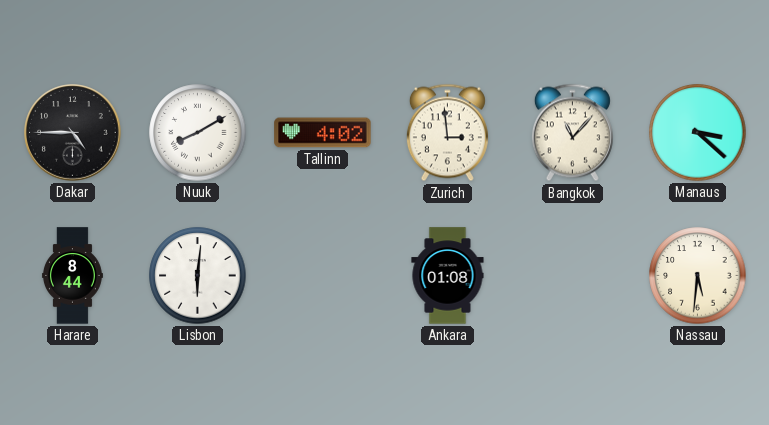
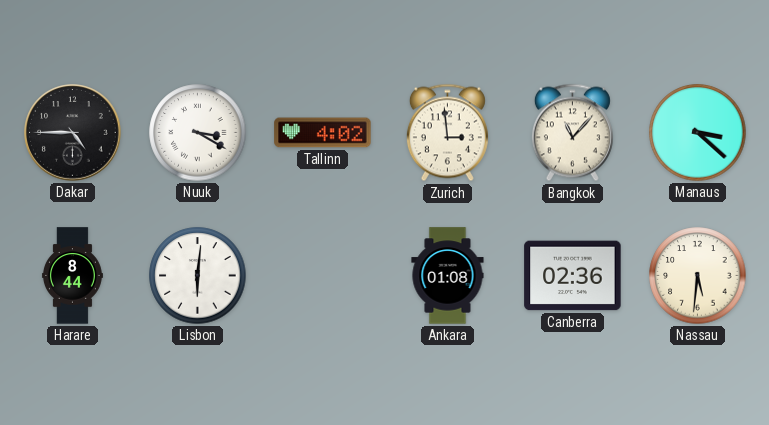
Nuuk: 8:10 -> 3:20
Canberra: none -> 02:36
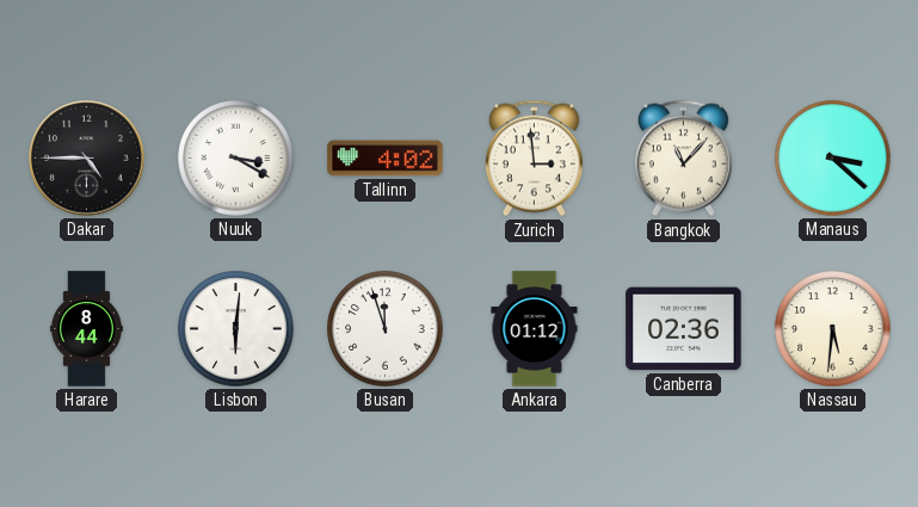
Busan: none -> 11:57
Ankara: 01:08 -> 01:12
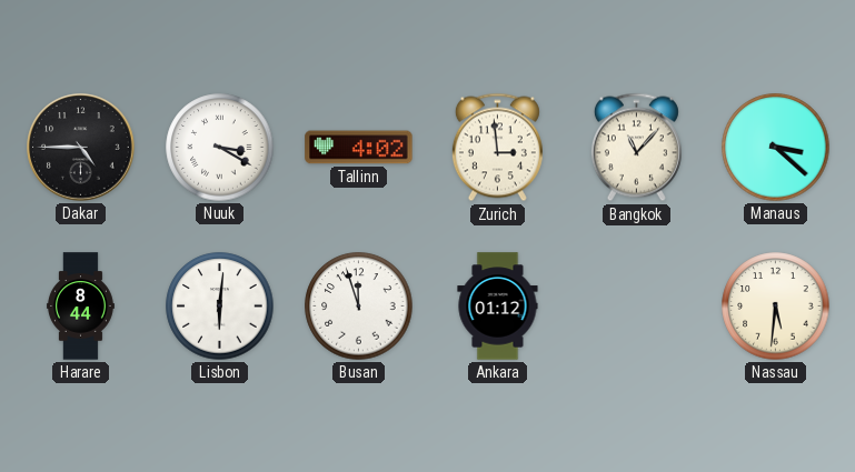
Canberra: 02:36 -> none
